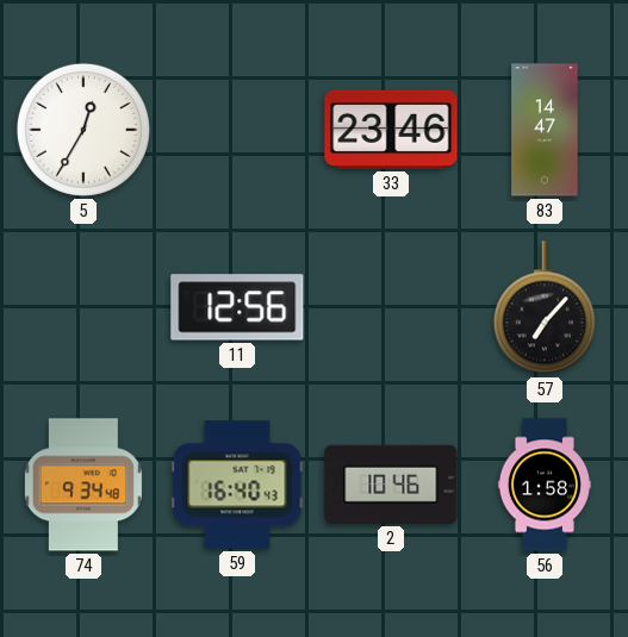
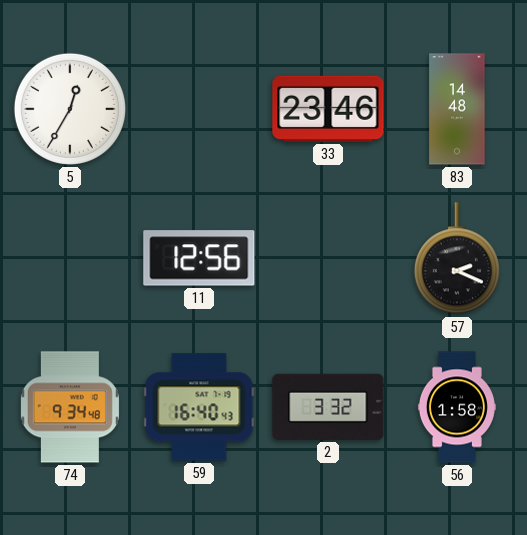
83: 14:47 -> 14:48
57: 7:07 -> 2:19
2: 10:46 -> 3:32
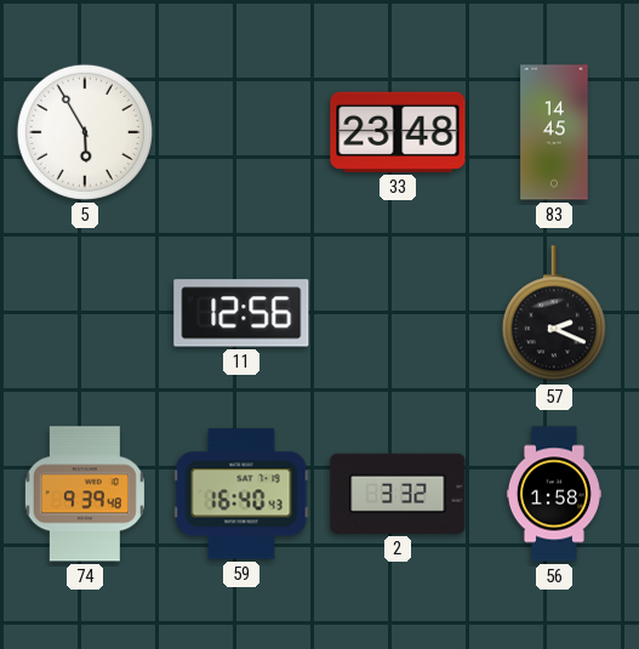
5: 12:35 -> 5:55
33: 23:46 -> 23:48
83: 14:48 -> 14:45
74: 9:34 -> 9:39
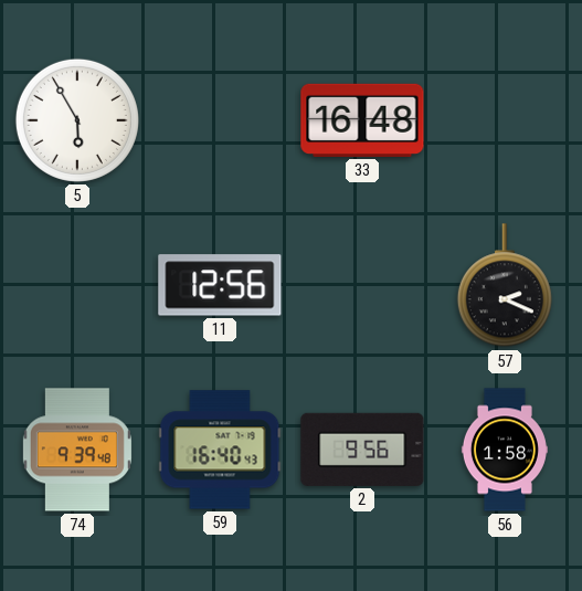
33: 23:48 -> 16:48
83: 14:45 -> none
2: 3:32 -> 9:56
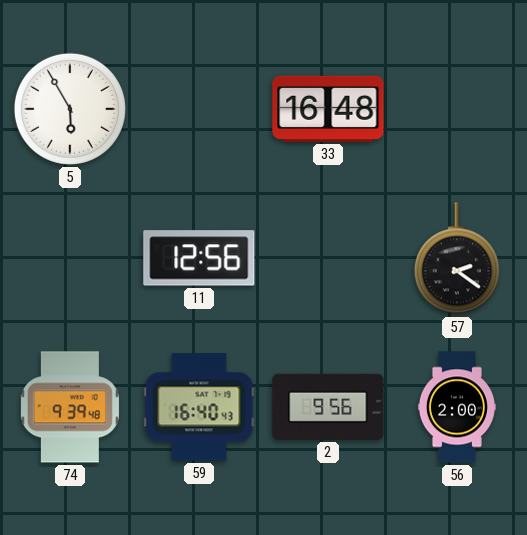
57: 2:19 -> 2:21
56: 1:58 -> 2:00
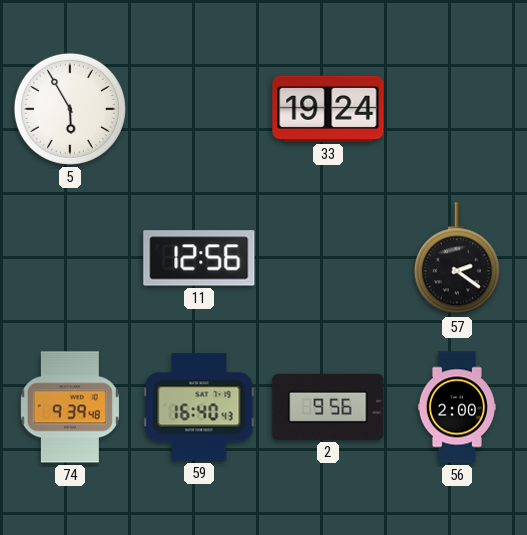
33: 16:48 -> 19:24
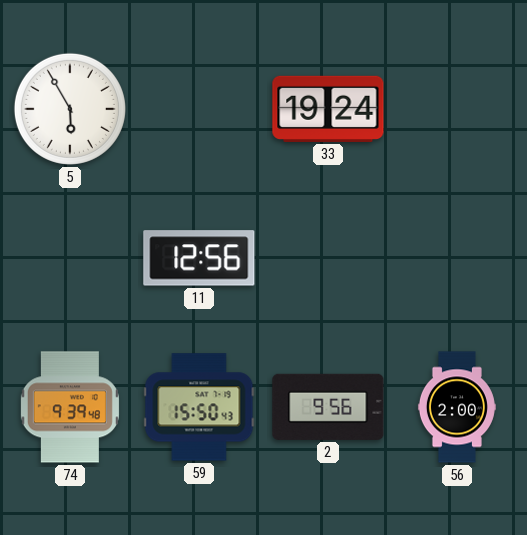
57: 2:21 -> none
59: 16:40 -> 15:50
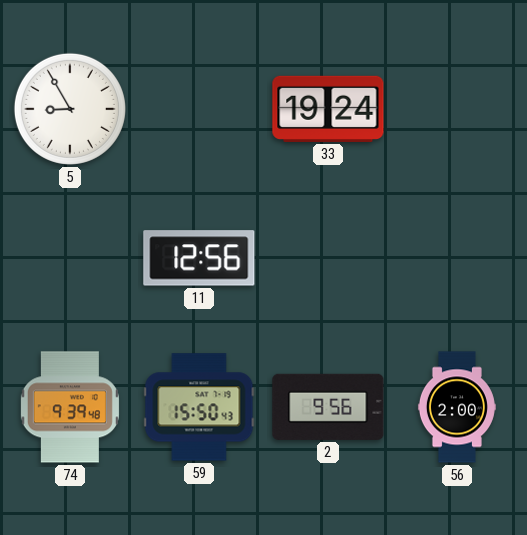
5: 5:55 -> 8:55
